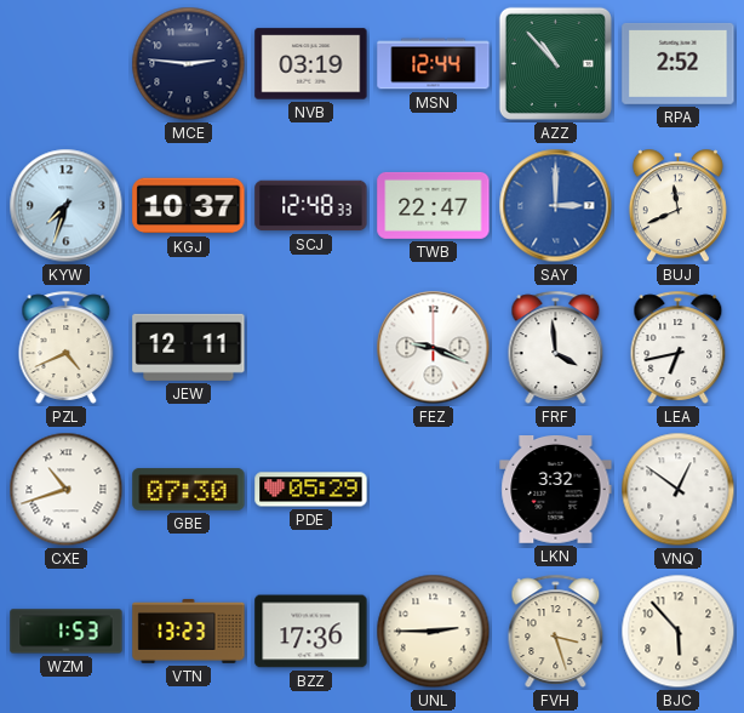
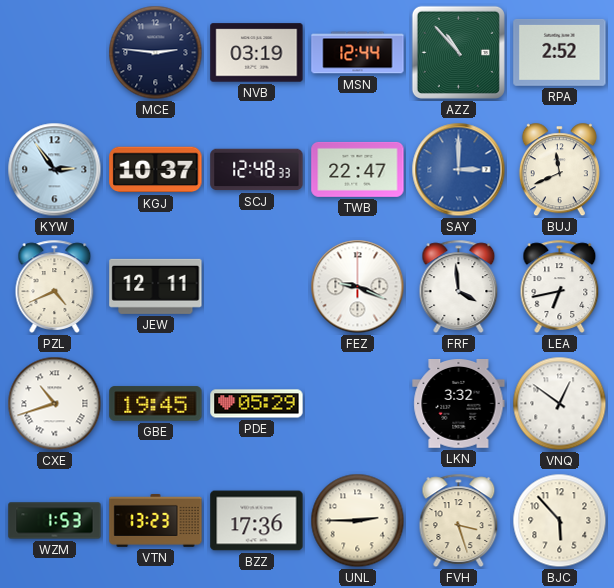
KYW: 7:33 -> 2:54
GBE: 07:30 -> 19:45
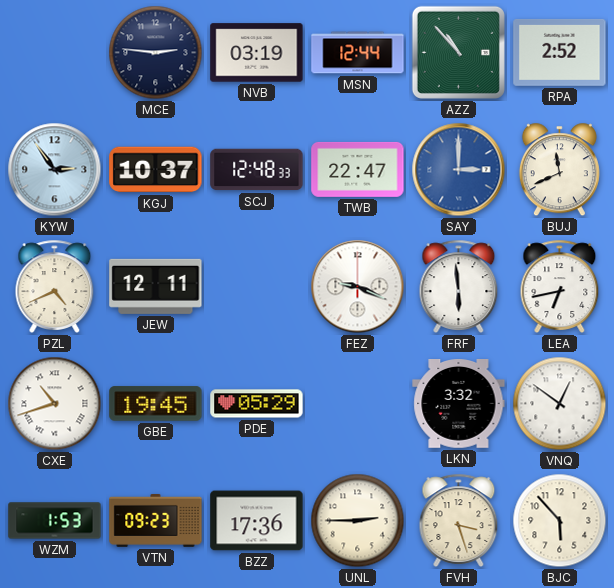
FRF: 3:59 -> 5:59
VTN: 13:23 -> 09:23
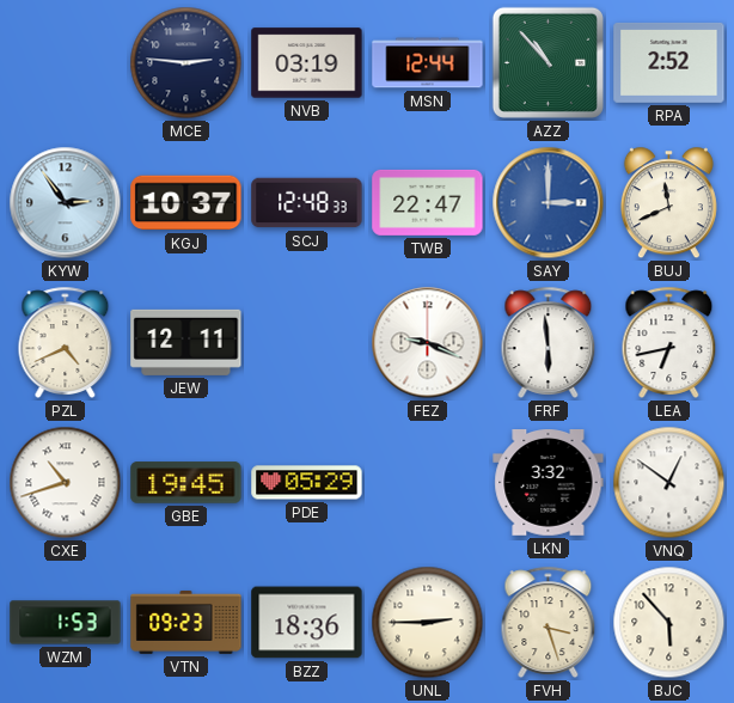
BZZ: 17:36 -> 18:36
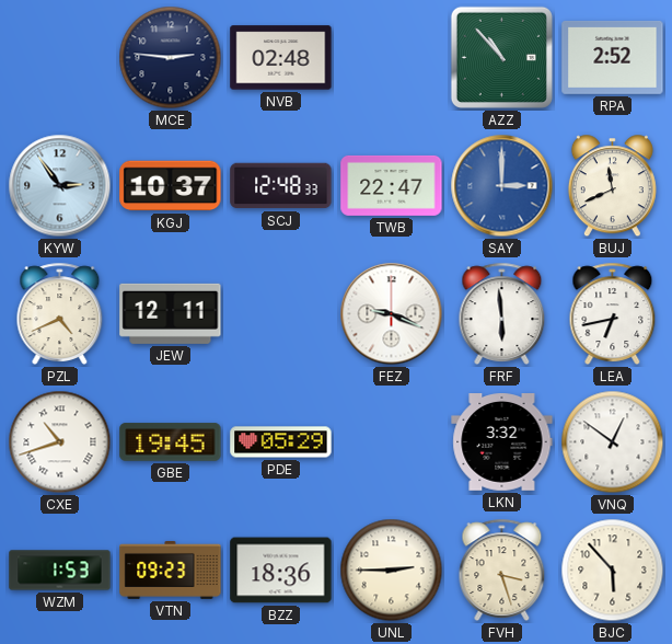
NVB: 03:19 -> 02:48
MSN: 12:44 -> none
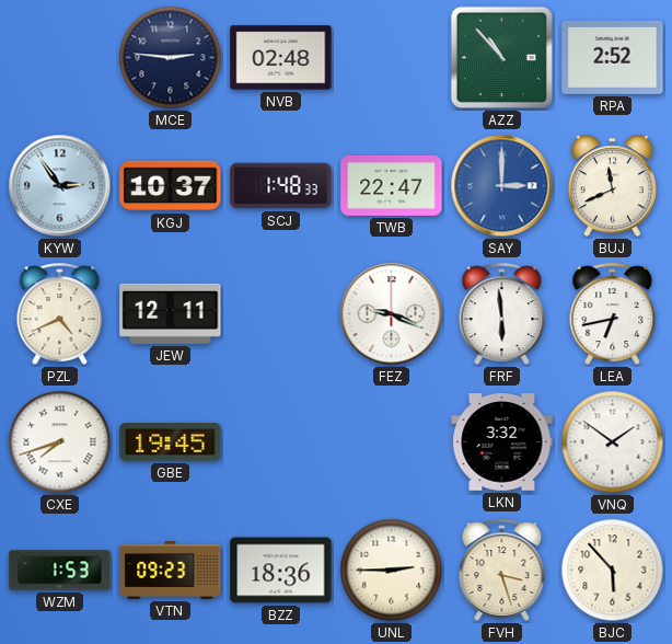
SCJ: 12:48 -> 1:48
CXE: 10:42 -> 7:42
PDE: 05:29 -> none
VNQ: 12:51 -> 1:51
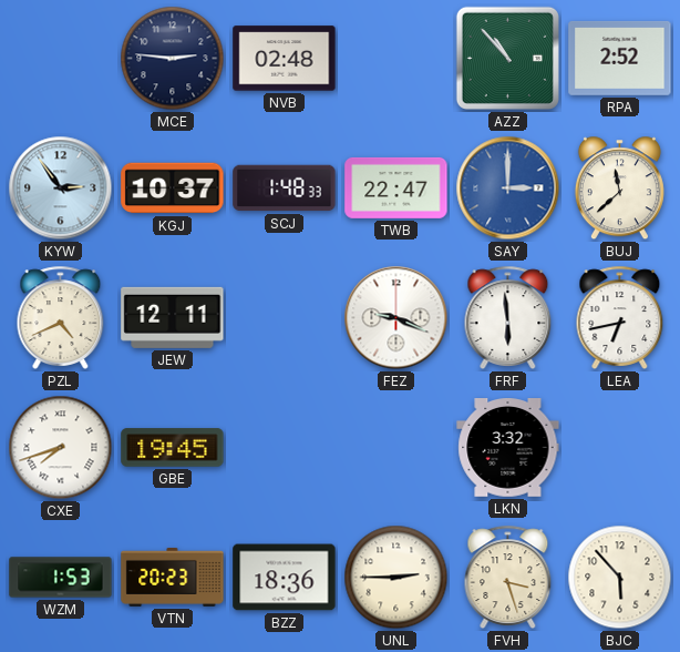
BUJ: 11:41 -> 11:38
VNQ: 1:51 -> none
VTN: 09:23 -> 20:23
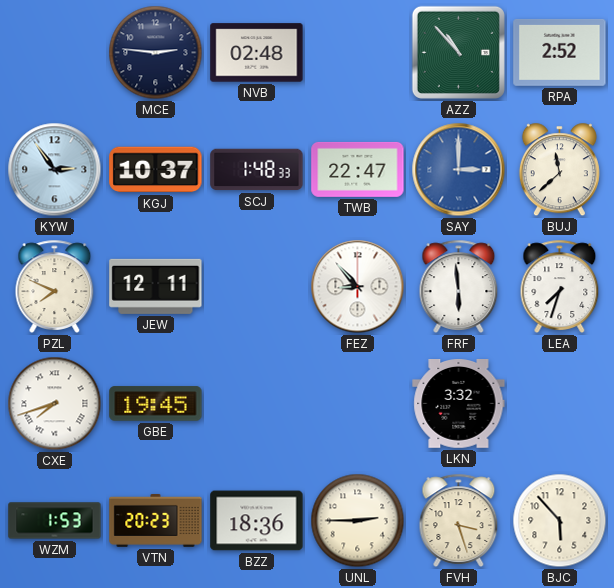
PZL: 4:41 -> 7:49
FEZ: 9:19 -> 8:53
LEA: 6:43 -> 7:33
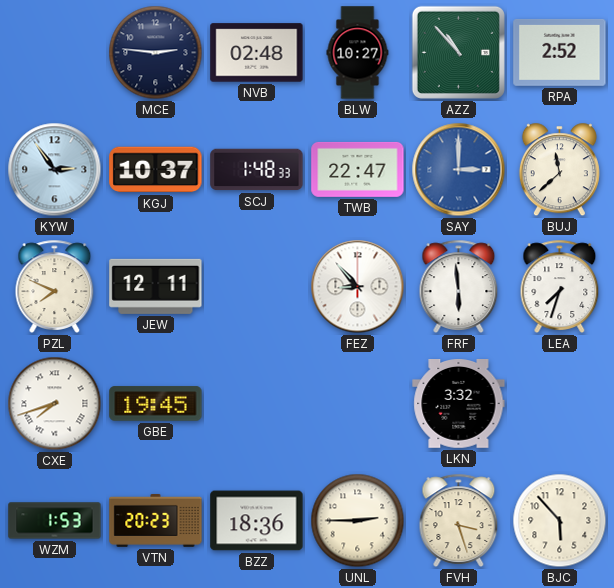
BLW: none -> 10:27
